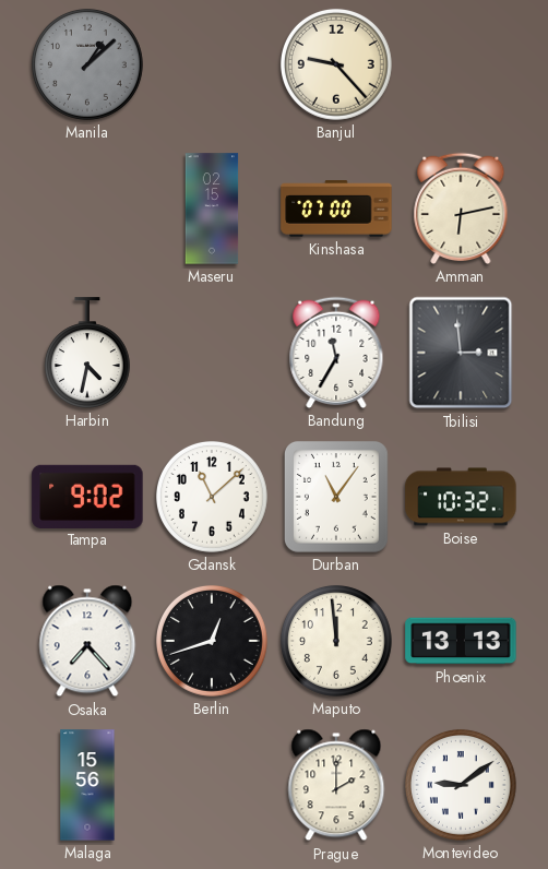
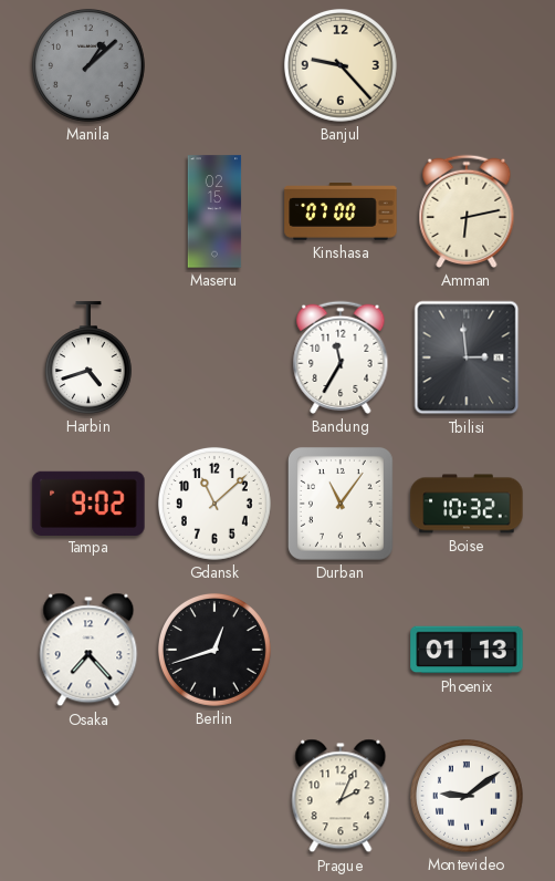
Harbin: 4:32 -> 4:42
Maputo: 11:59 -> none
Phoenix: 13:13 -> 01:13
Malaga: 15:56 -> none
Prague: 2:00 -> 2:04
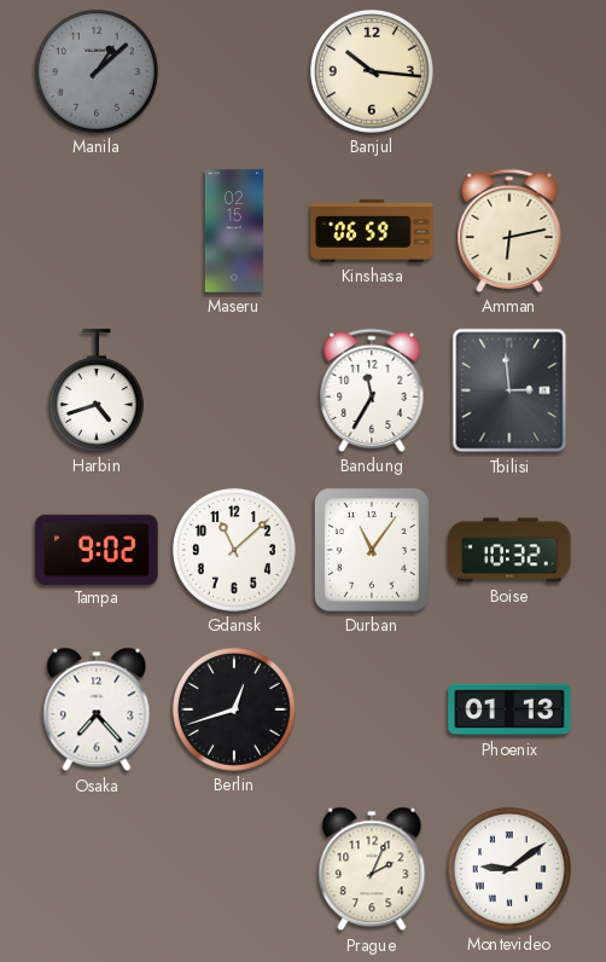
Banjul: 9:23 -> 10:16
Kinshasa: 07:00 -> 06:59
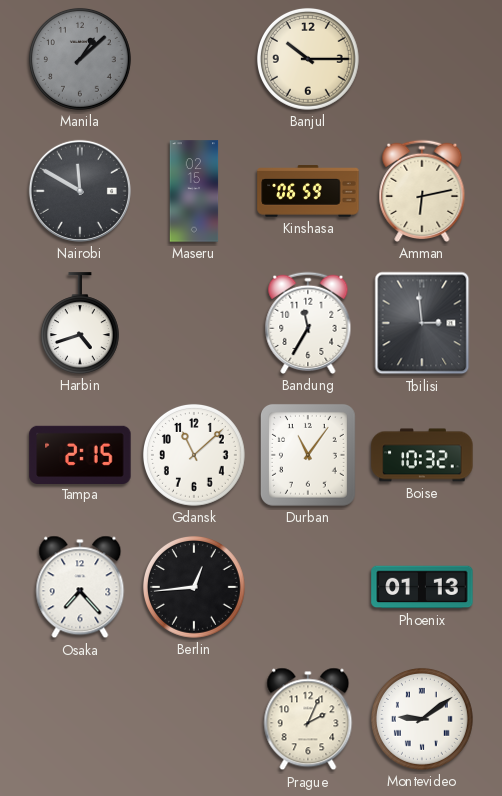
Banjul: 10:16 -> 10:15
Nairobi: none -> 11:50
Tampa: 9:02 -> 2:15
Berlin: 12:42 -> 12:44
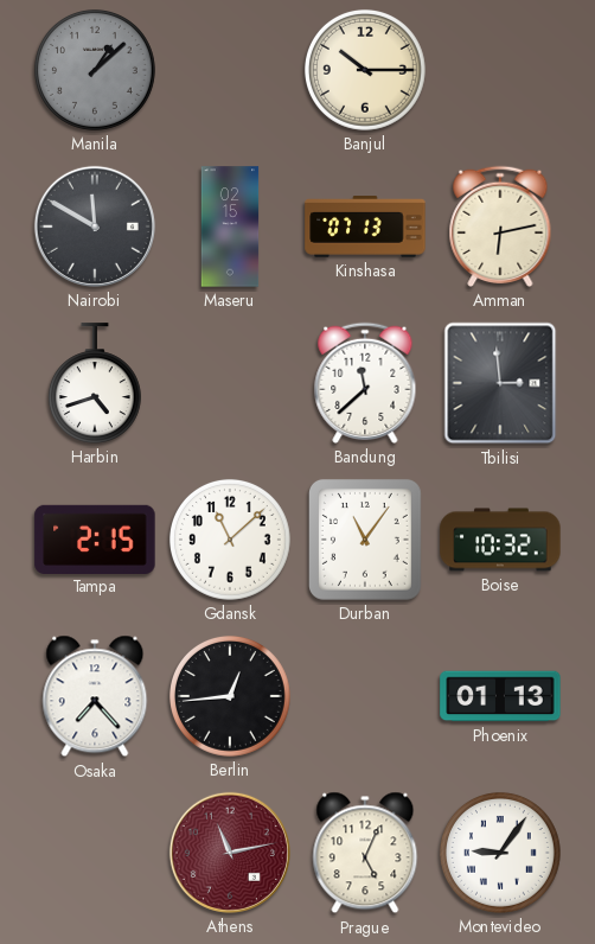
Kinshasa: 06:59 -> 07:13
Bandung: 11:35 -> 11:38
Athens: none -> 11:13
Prague: 2:04 -> 5:04
Montevideo: 9:09 -> 9:06
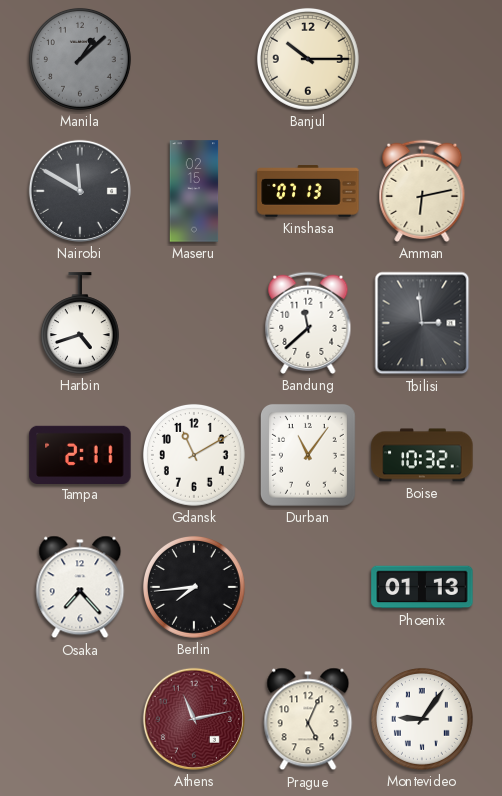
Tampa: 2:15 -> 2:11
Gdansk: 11:08 -> 11:10
Berlin: 12:44 -> 7:44
